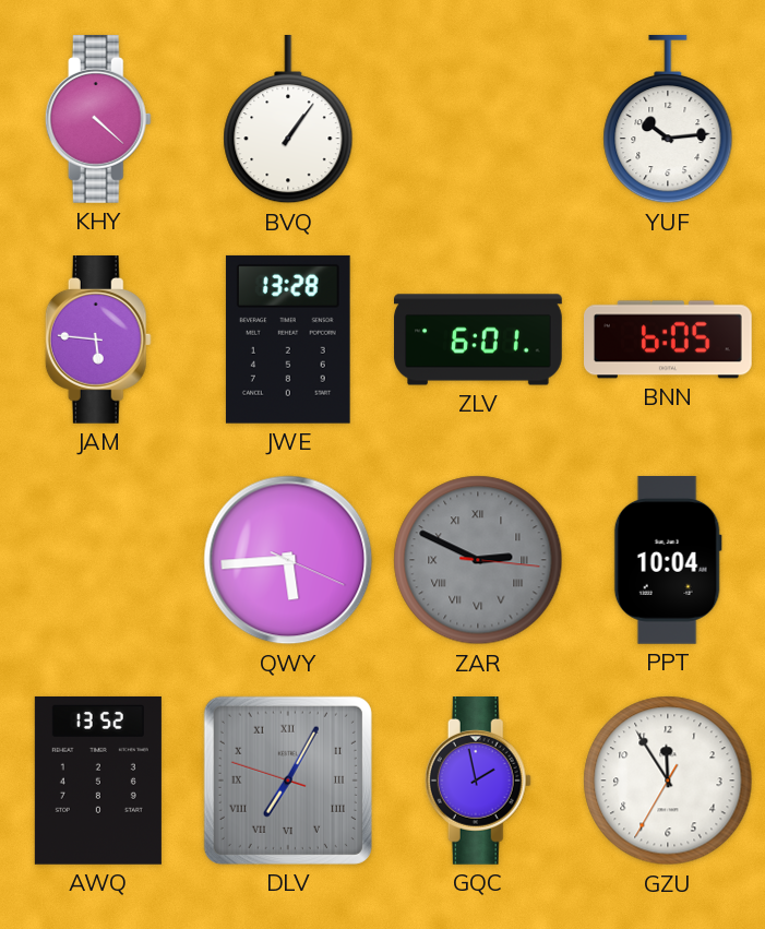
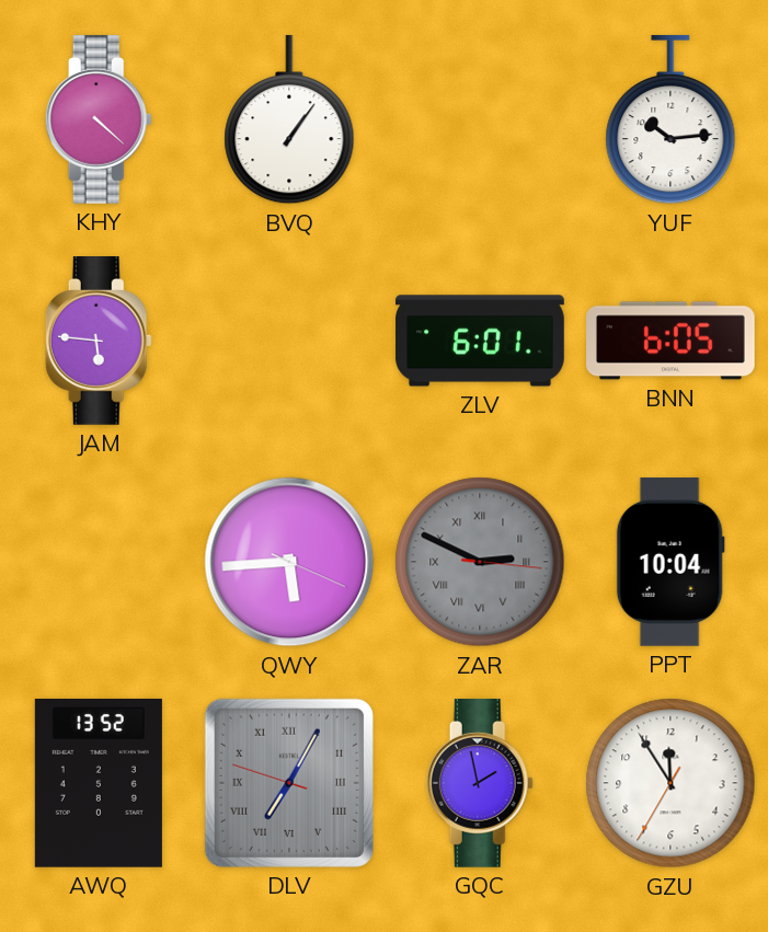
JWE: 13:28 -> none
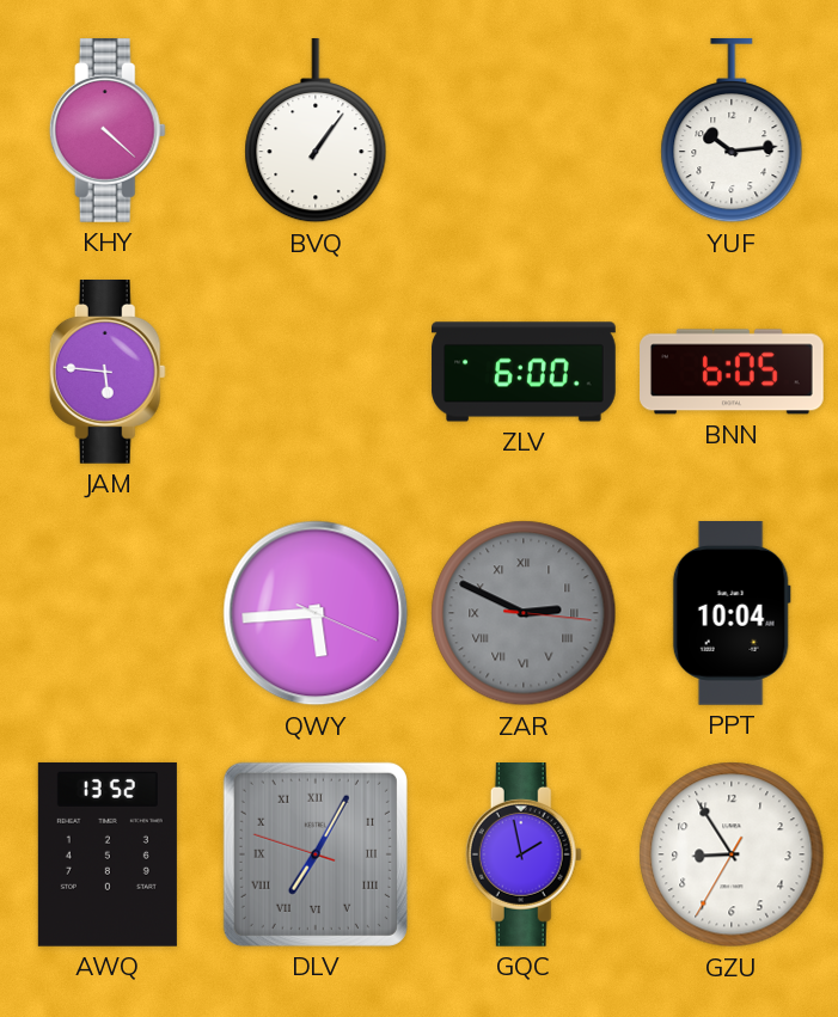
ZLV: 6:01 -> 6:00
GZU: 11:54 -> 8:54
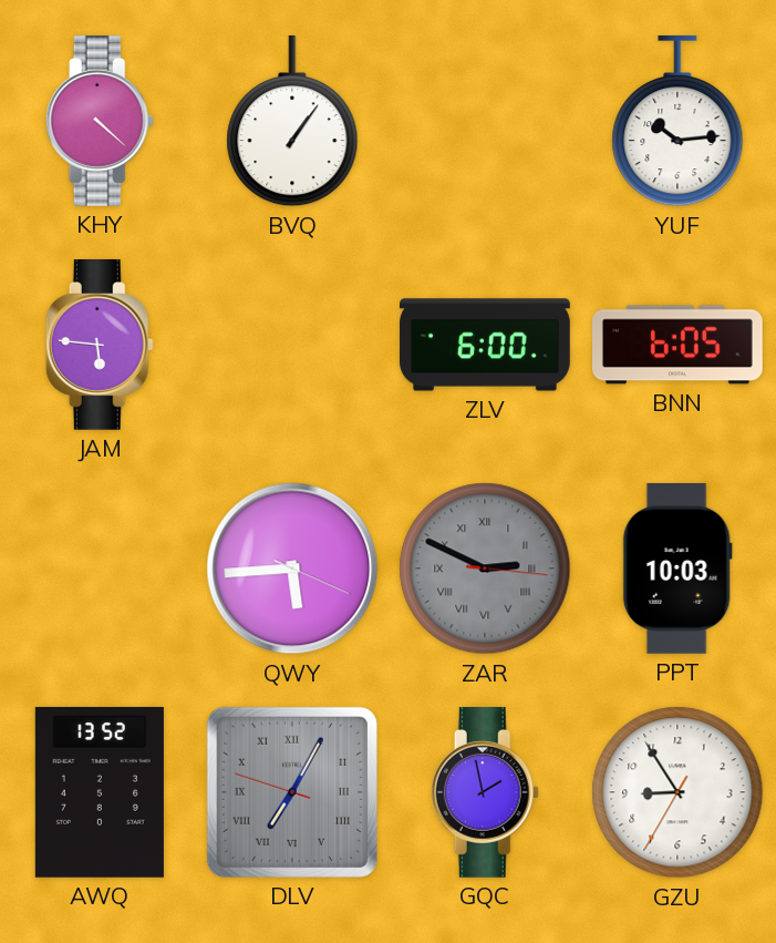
PPT: 10:04 -> 10:03
